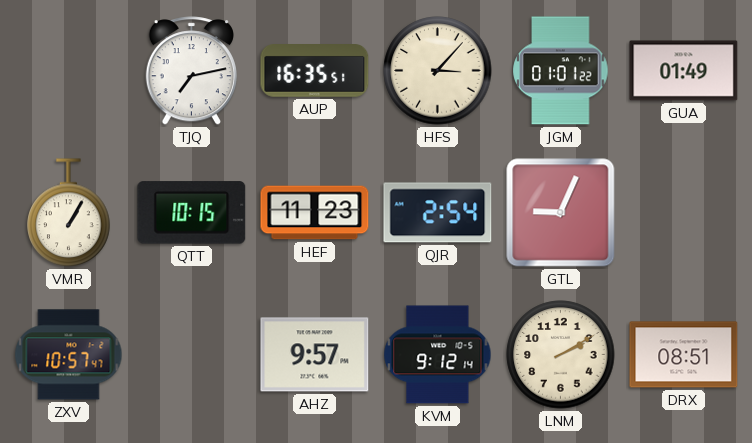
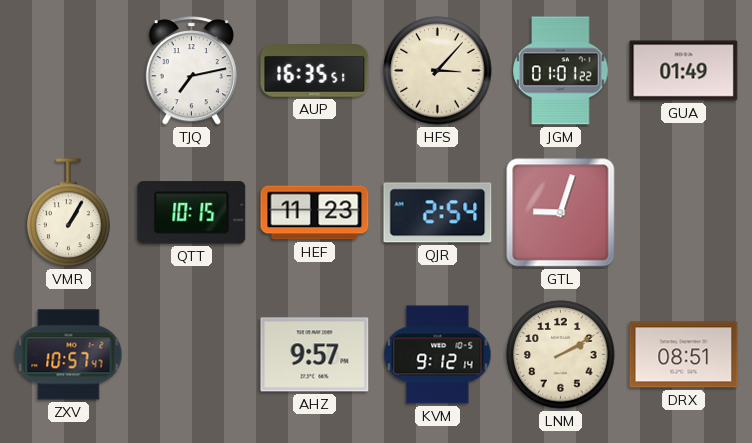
GTL: 9:04 -> 9:03
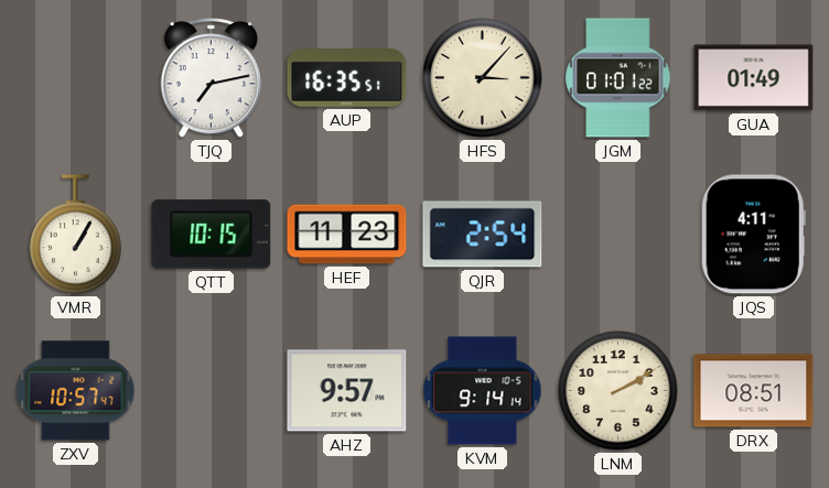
GTL: 9:03 -> none
JQS: none -> 4:11
KVM: 9:12 -> 9:14
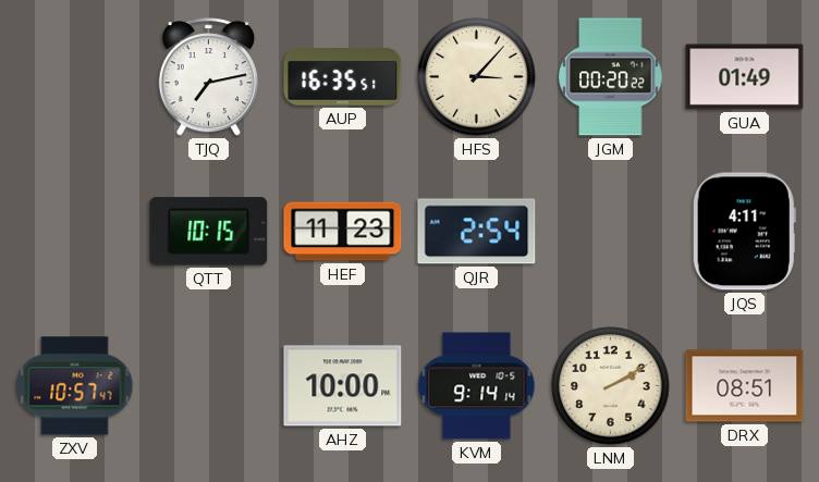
JGM: 01:01 -> 00:20
VMR: 1:05 -> none
AHZ: 9:57 -> 10:00
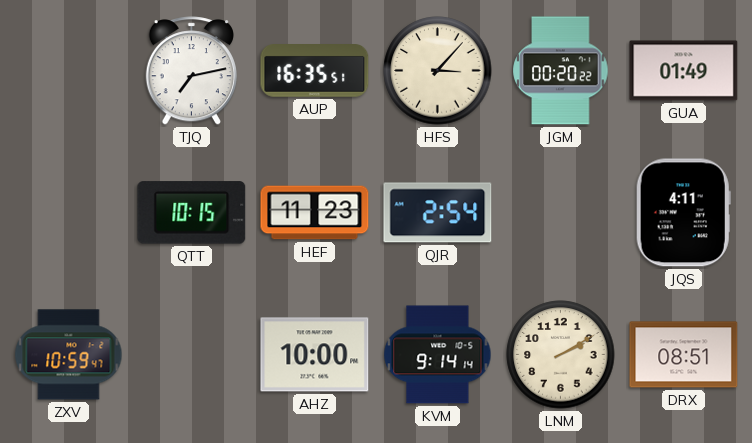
ZXV: 10:57 -> 10:59
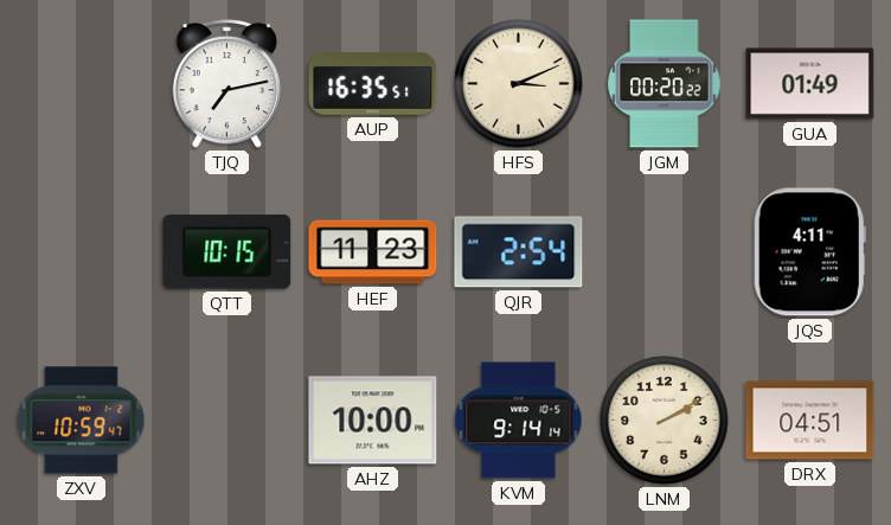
HFS: 3:07 -> 3:11
DRX: 08:51 -> 04:51
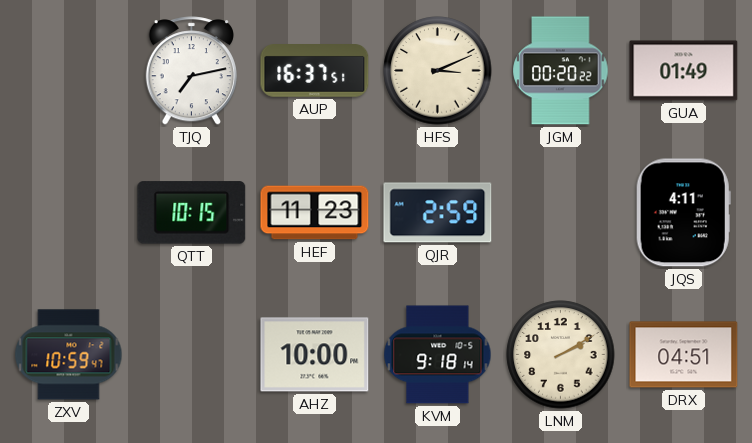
AUP: 16:35 -> 16:37
QJR: 2:54 -> 2:59
KVM: 9:14 -> 9:18
